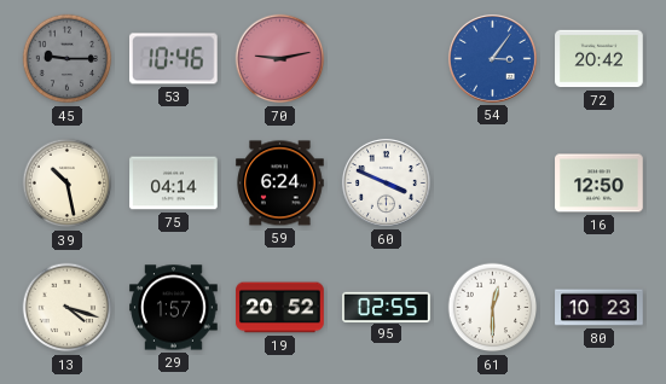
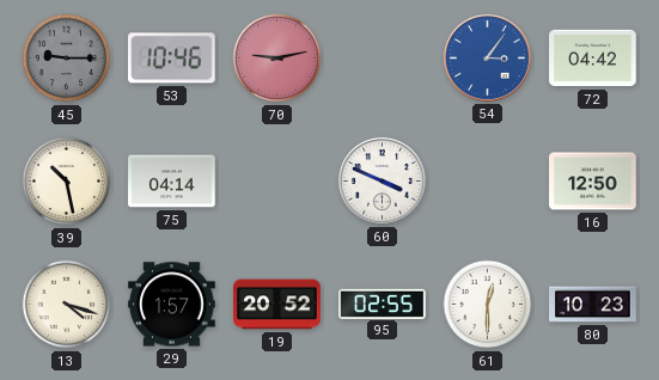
72: 20:42 -> 04:42
59: 6:24 -> none
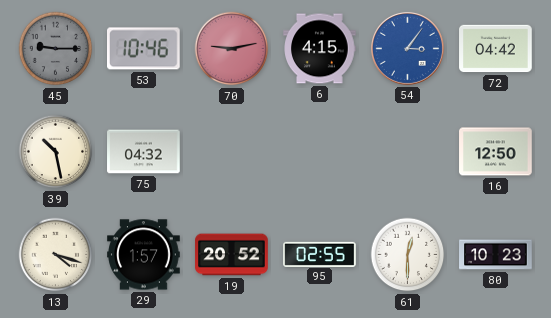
6: none -> 4:15
75: 04:14 -> 04:32
60: 3:49 -> none
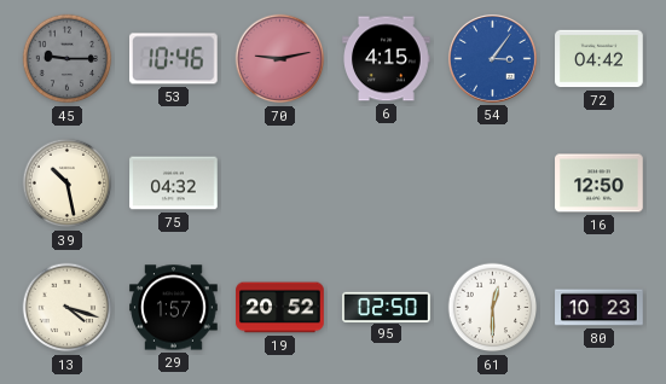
95: 02:55 -> 02:50
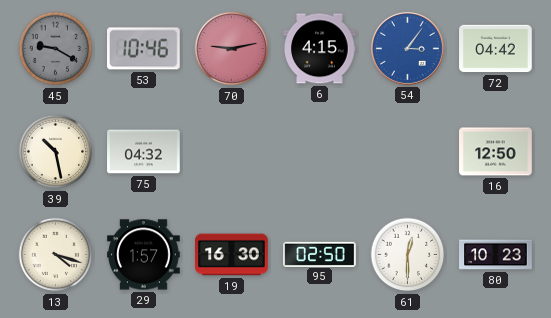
45: 9:15 -> 9:20
19: 20:52 -> 16:30
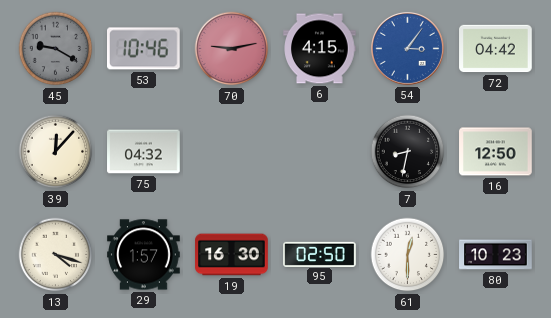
39: 10:28 -> 12:07
7: none -> 8:32
